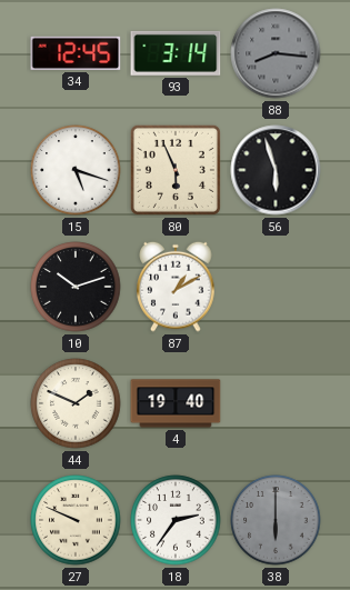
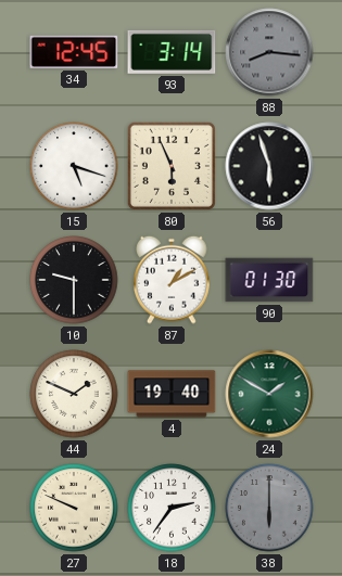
10: 10:12 -> 9:30
90: none -> 01:30
24: none -> 1:50
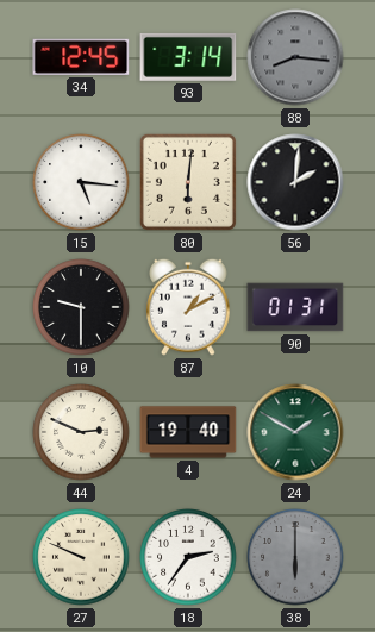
15: 5:18 -> 5:16
80: 5:56 -> 6:01
56: 5:57 -> 2:01
90: 01:30 -> 01:31
44: 1:49 -> 2:49
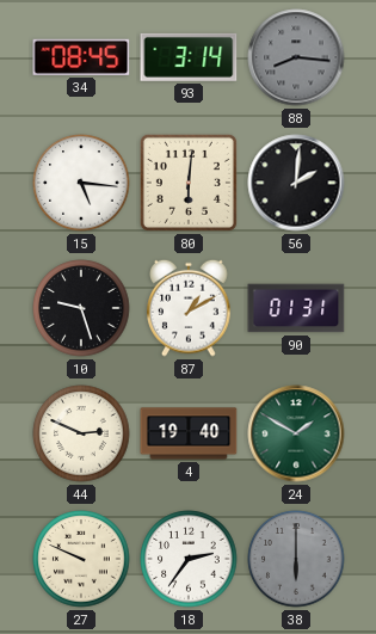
34: 12:45 -> 08:45
10: 9:30 -> 9:27
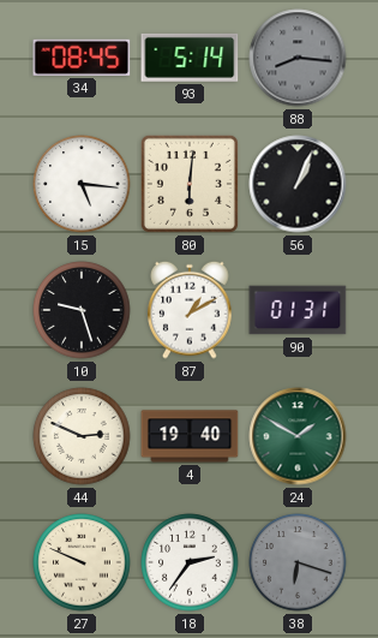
93: 3:14 -> 5:14
56: 2:01 -> 1:04
38: 6:00 -> 6:18
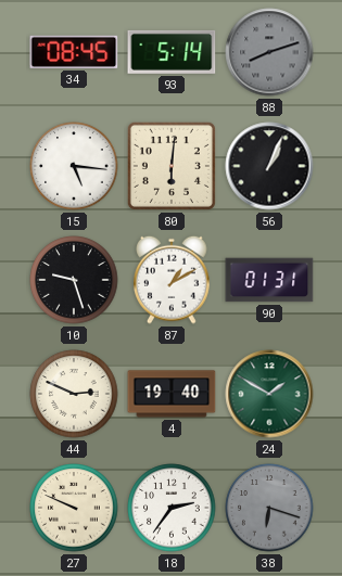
88: 8:16 -> 8:12
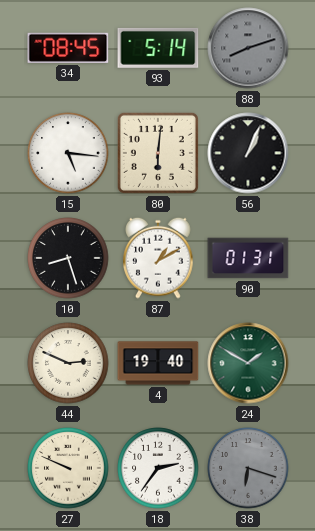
10: 9:27 -> 8:27
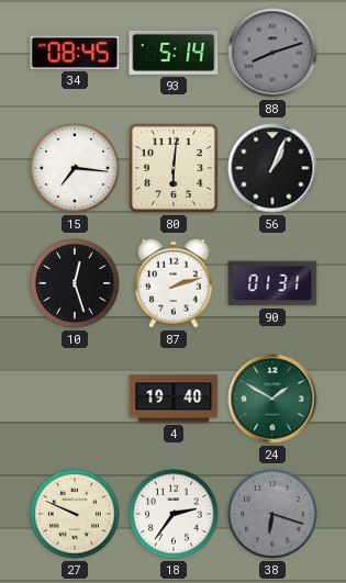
15: 5:16 -> 7:16
10: 8:27 -> 12:27
87: 1:10 -> 2:12
44: 2:49 -> none
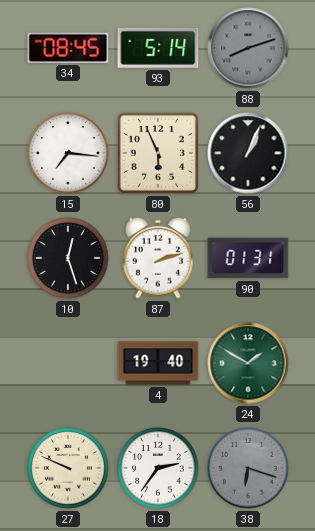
80: 6:01 -> 5:56
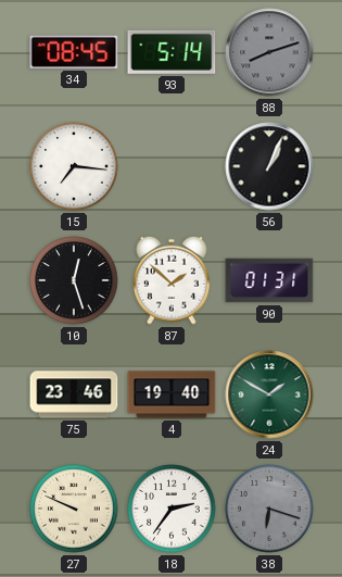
80: 5:56 -> none
87: 2:12 -> 1:52
75: none -> 23:46
